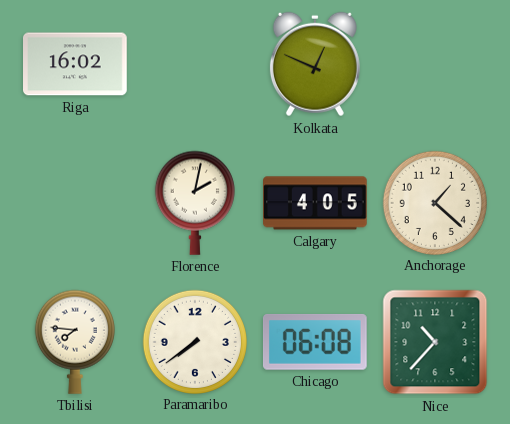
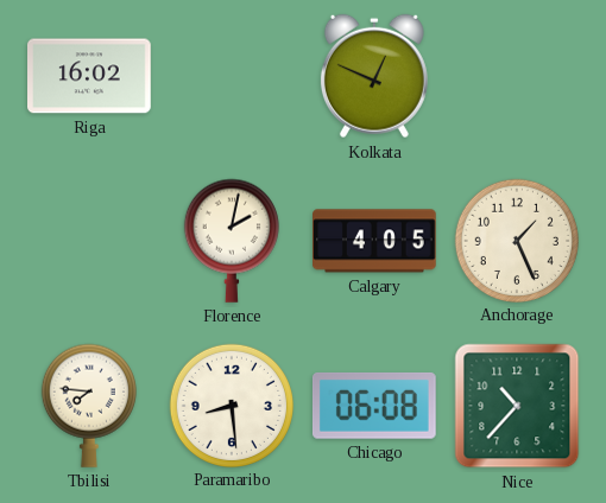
Anchorage: 1:22 -> 1:26
Paramaribo: 7:39 -> 8:29
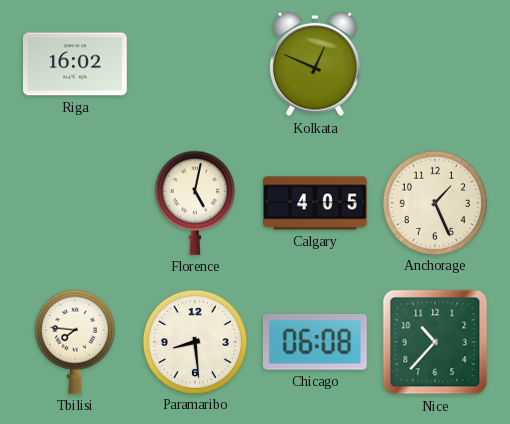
Florence: 2:02 -> 5:02
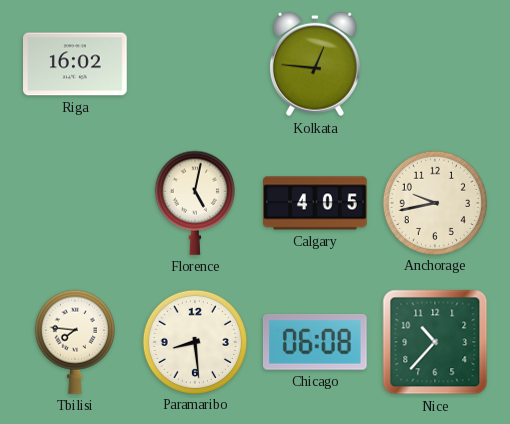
Kolkata: 12:49 -> 12:46
Anchorage: 1:26 -> 9:43
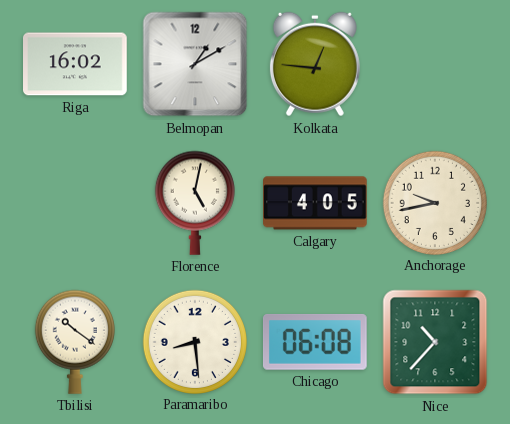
Belmopan: none -> 1:10
Tbilisi: 7:46 -> 10:21
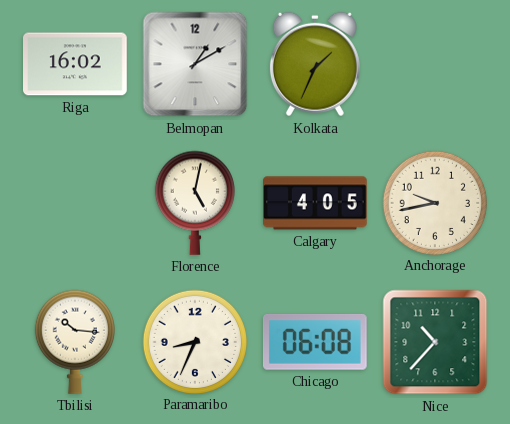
Kolkata: 12:46 -> 1:34
Tbilisi: 10:21 -> 10:16
Paramaribo: 8:29 -> 8:34
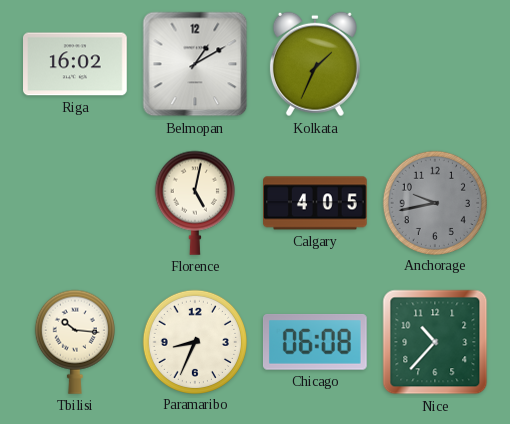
Anchorage dial: cream -> grey
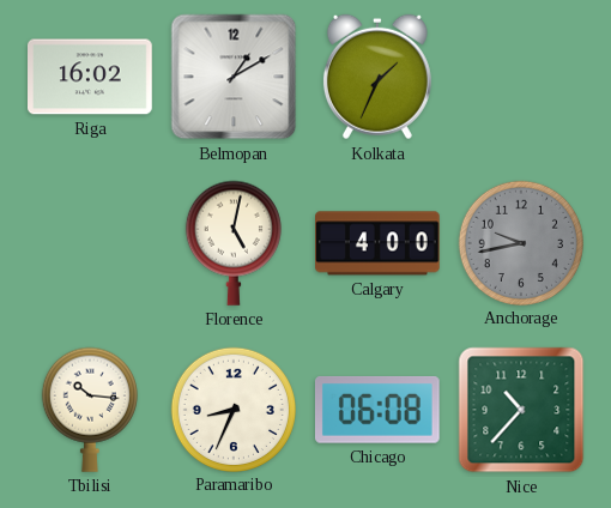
Calgary: 4:05 -> 4:00
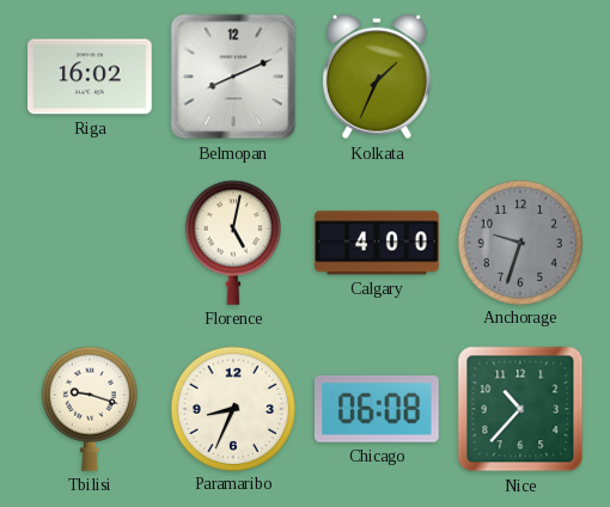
Belmopan: 1:10 -> 8:11
Anchorage: 9:43 -> 9:33
Tbilisi: 10:16 -> 9:18
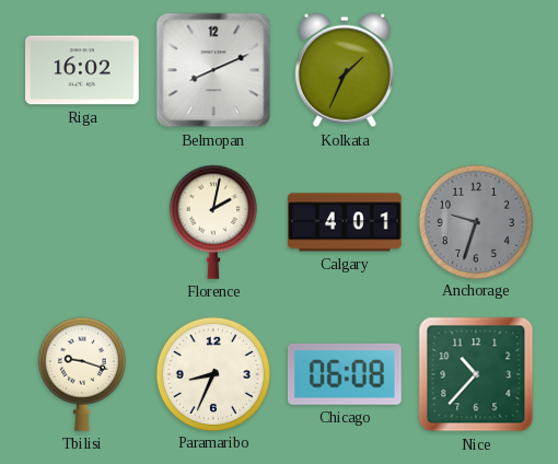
Florence: 5:02 -> 2:02
Calgary: 4:00 -> 4:01
